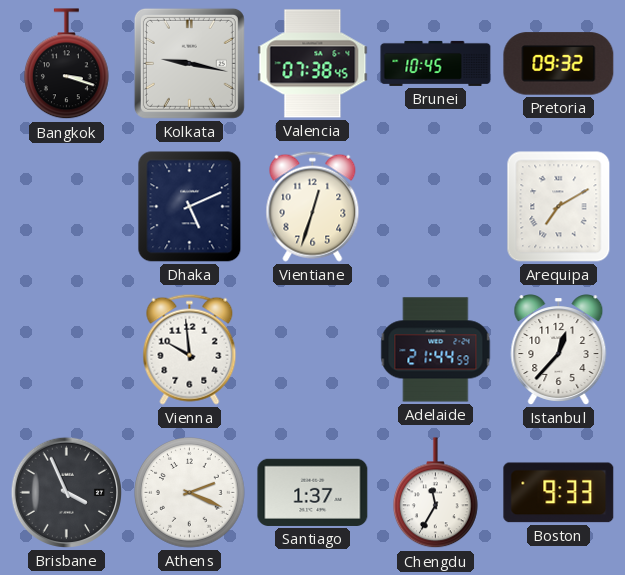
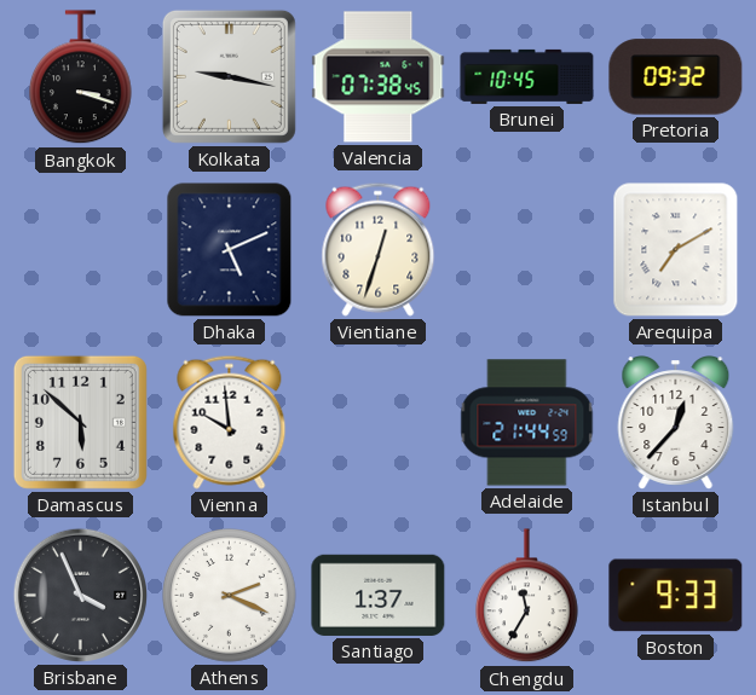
Damascus: none -> 5:52
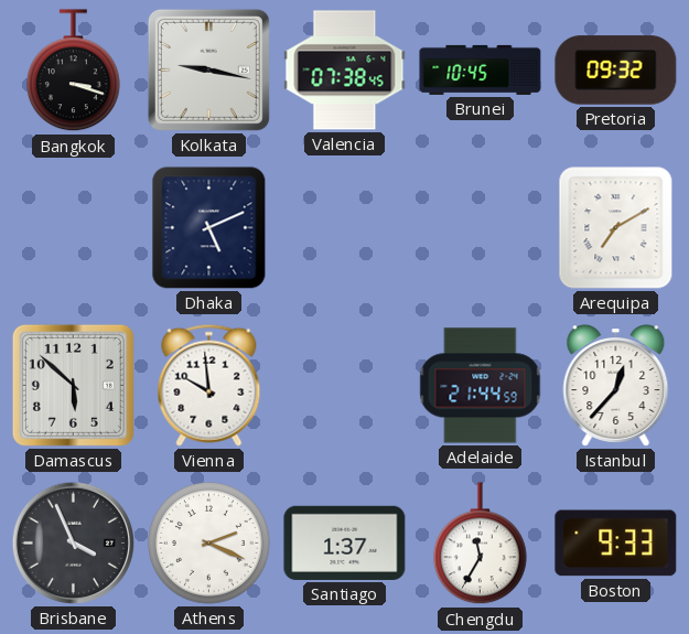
Vientiane: 12:33 -> none
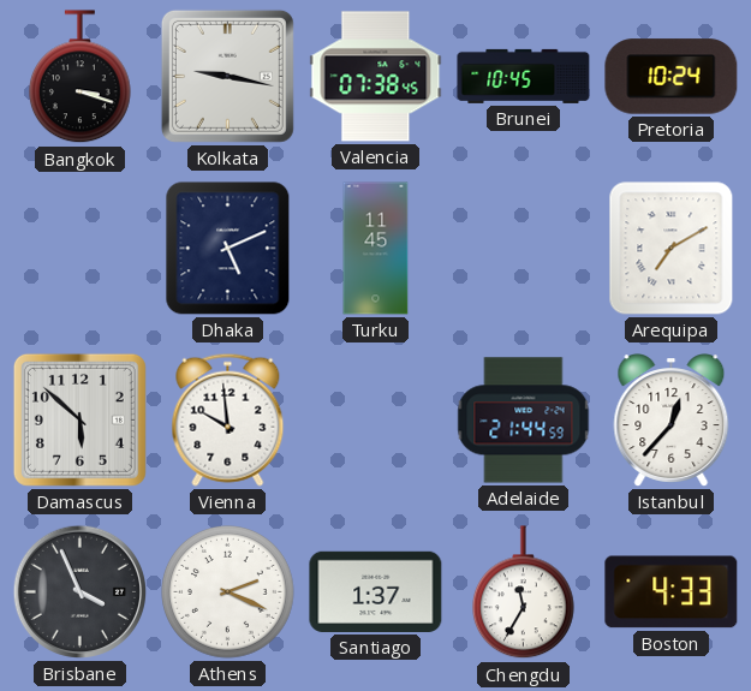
Pretoria: 09:32 -> 10:24
Turku: none -> 11:45
Boston: 9:33 -> 4:33
